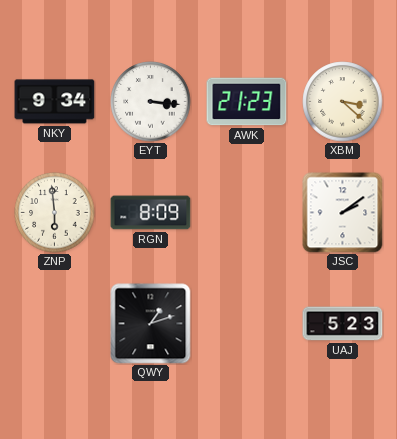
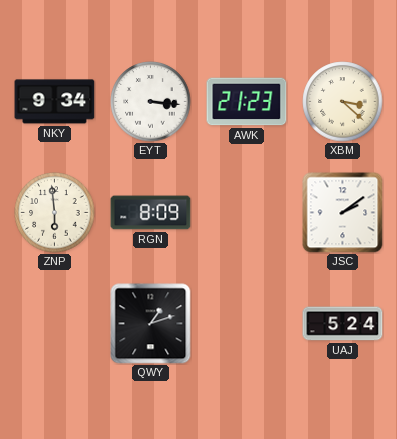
UAJ: 5:23 -> 5:24
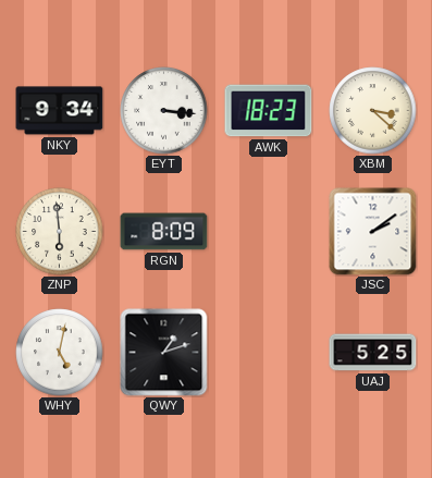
AWK: 21:23 -> 18:23
WHY: none -> 5:02
UAJ: 5:24 -> 5:25
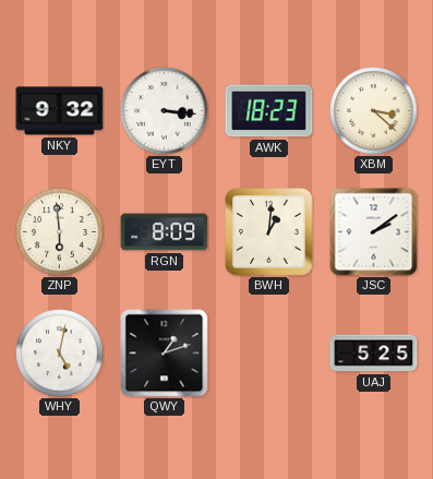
NKY: 9:34 -> 9:32
BWH: none -> 1:01
